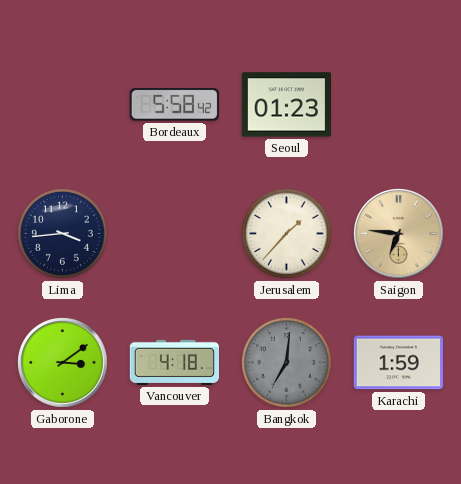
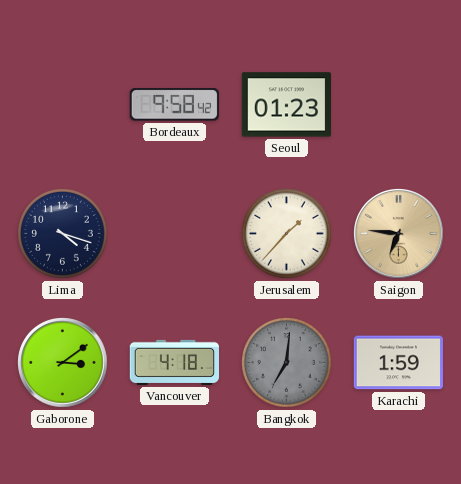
Bordeaux: 5:58 -> 9:58
Lima: 3:44 -> 4:18
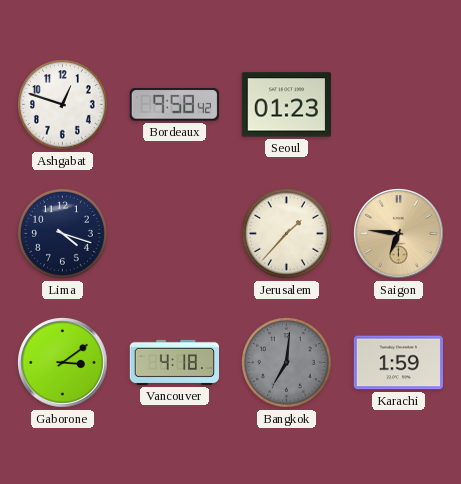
Ashgabat: none -> 12:48
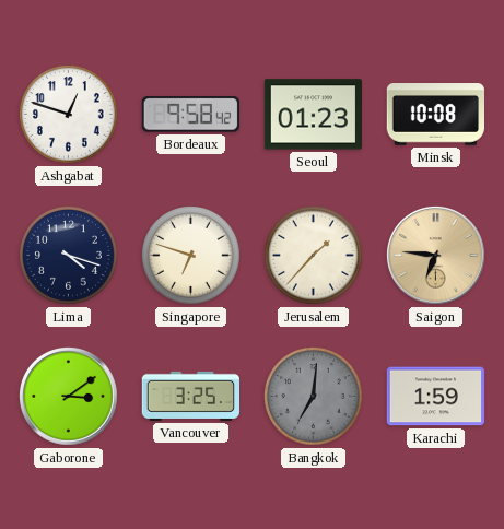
Minsk: none -> 10:08
Singapore: none -> 6:48
Vancouver: 4:18 -> 3:25
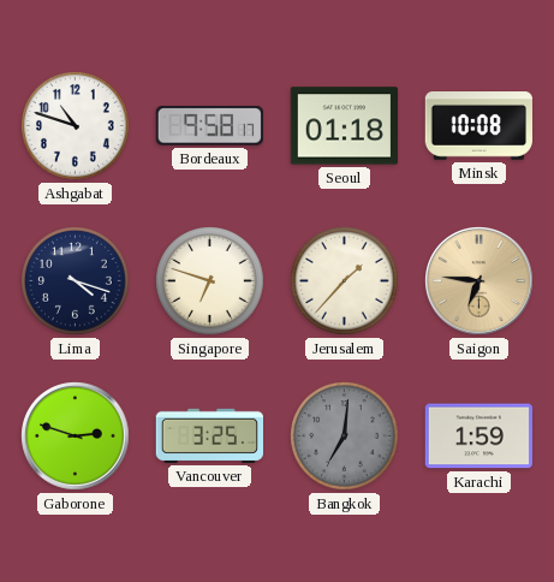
Ashgabat: 12:48 -> 10:48
Bordeaux: 9:58:42 -> 9:58:17
Seoul: 01:23 -> 01:18
Gaborone: 3:09 -> 2:48
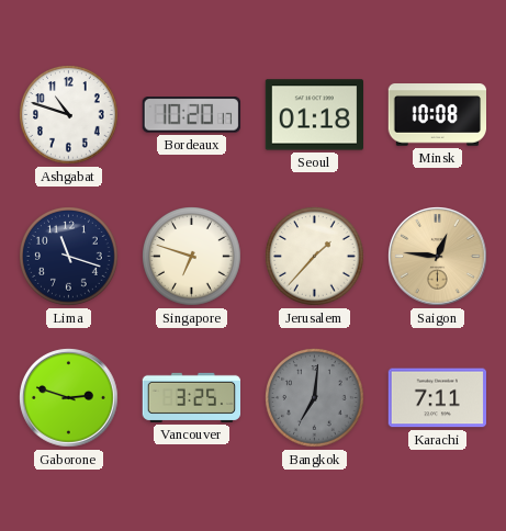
Bordeaux: 9:58 -> 10:20
Lima: 4:18 -> 11:18
Saigon: 6:46 -> 12:46
Karachi: 1:59 -> 7:11
